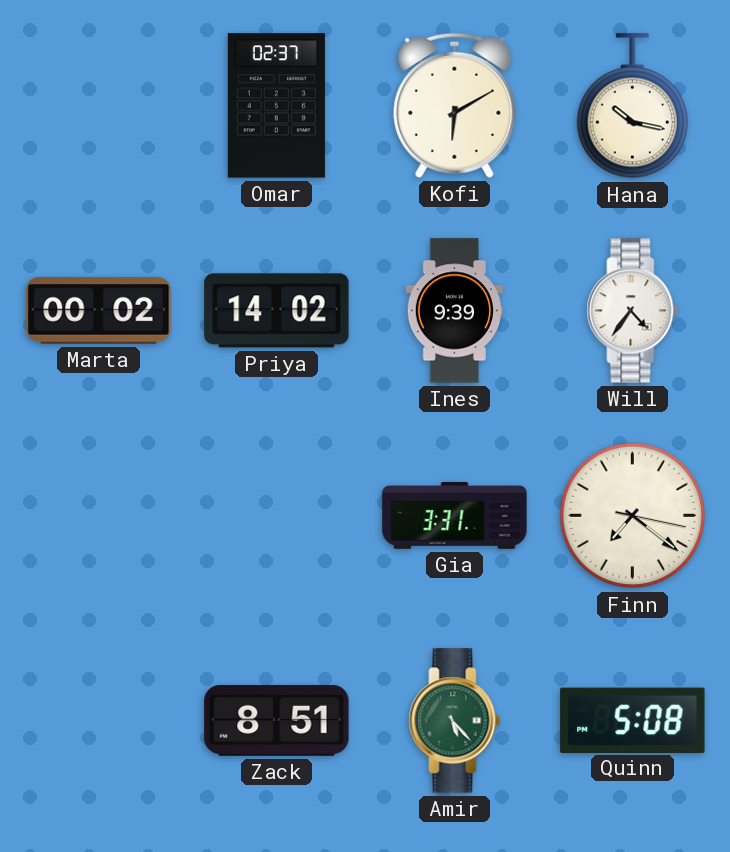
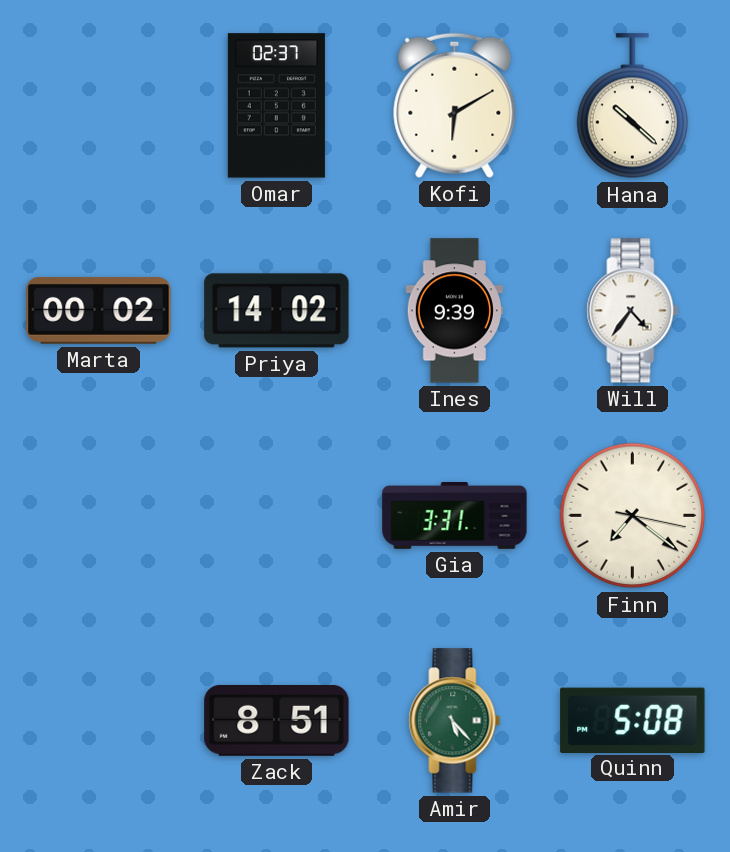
Hana: 10:17 -> 10:22
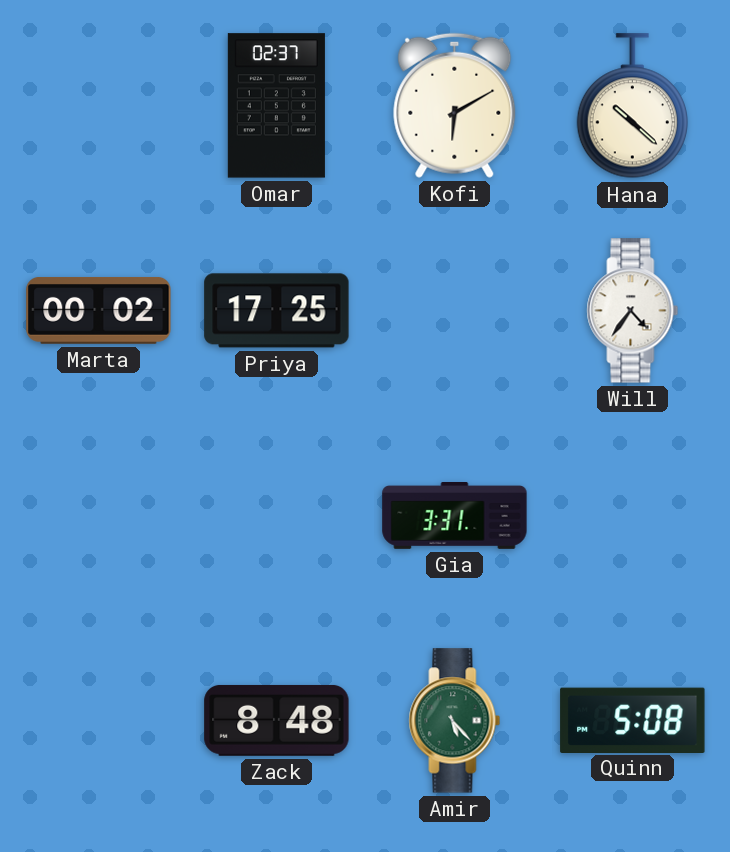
Priya: 14:02 -> 17:25
Ines: 9:39 -> none
Finn: 7:21 -> none
Zack: 8:51 -> 8:48
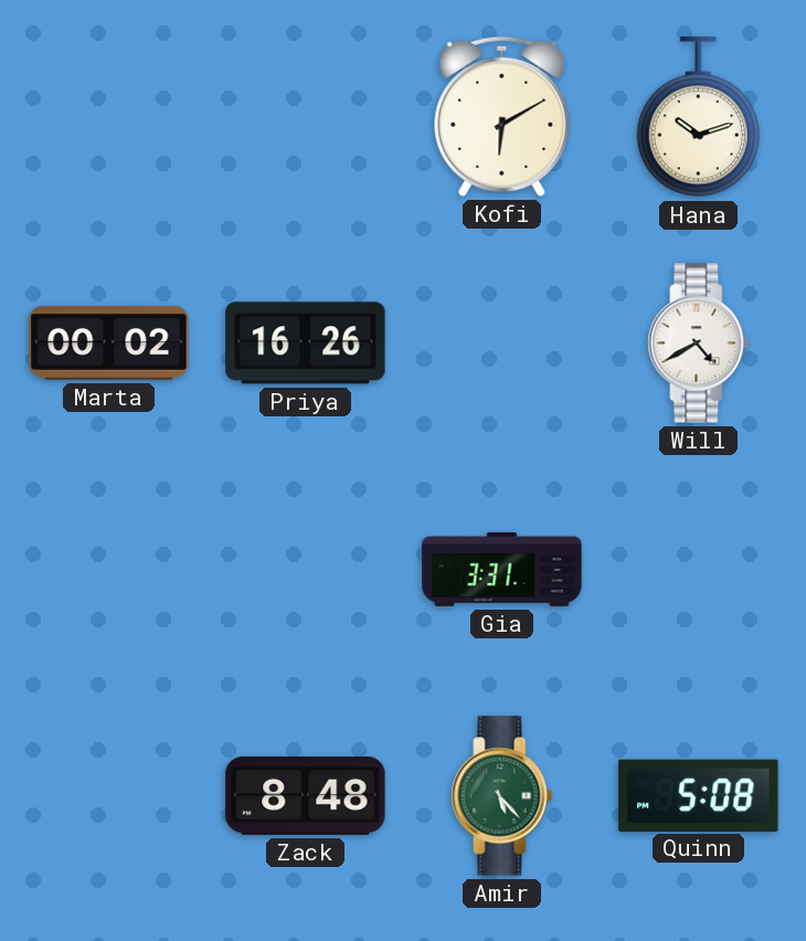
Omar: 02:37 -> none
Hana: 10:22 -> 10:12
Priya: 17:25 -> 16:26
Will: 4:36 -> 4:40
